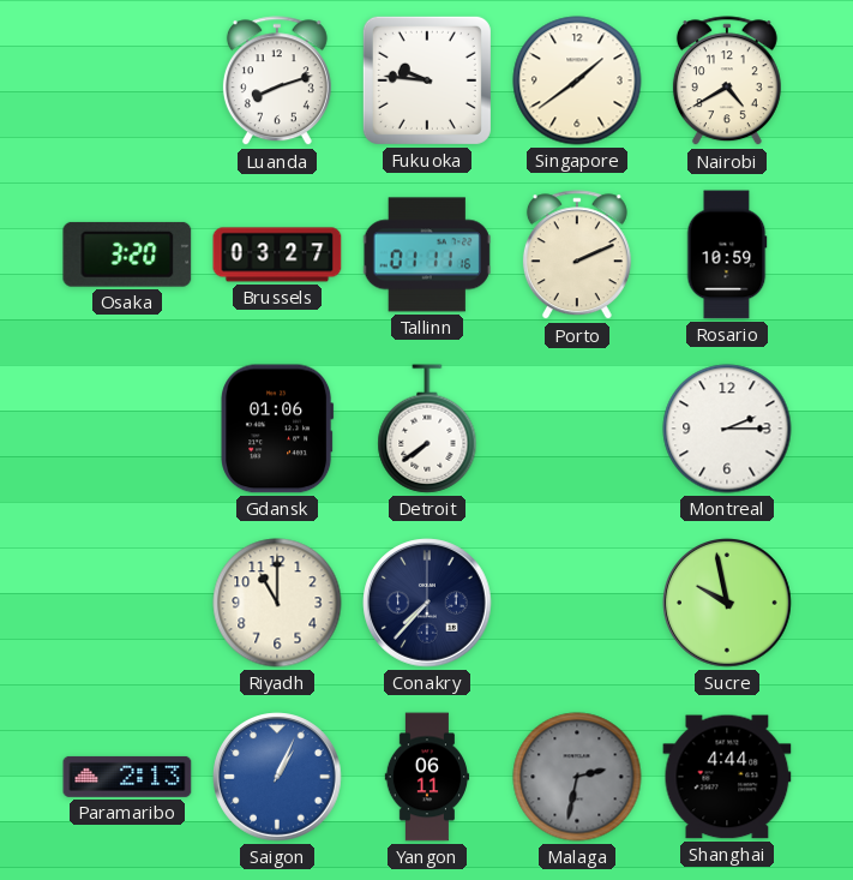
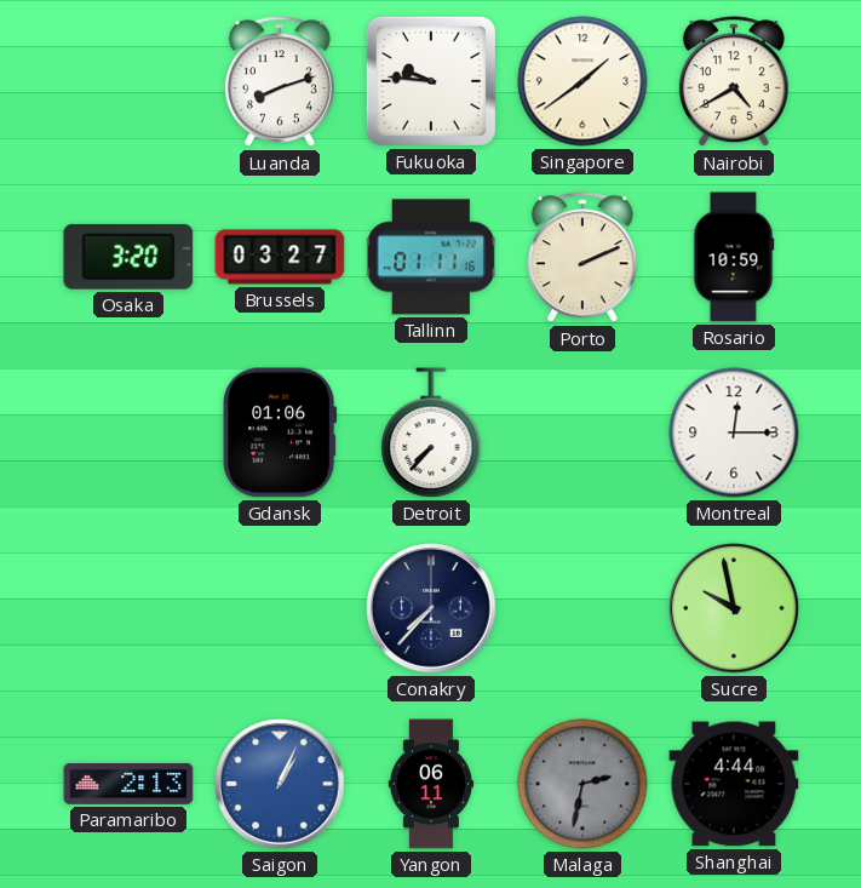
Detroit: 7:39 -> 7:37
Montreal: 2:15 -> 12:15
Riyadh: 11:00 -> none
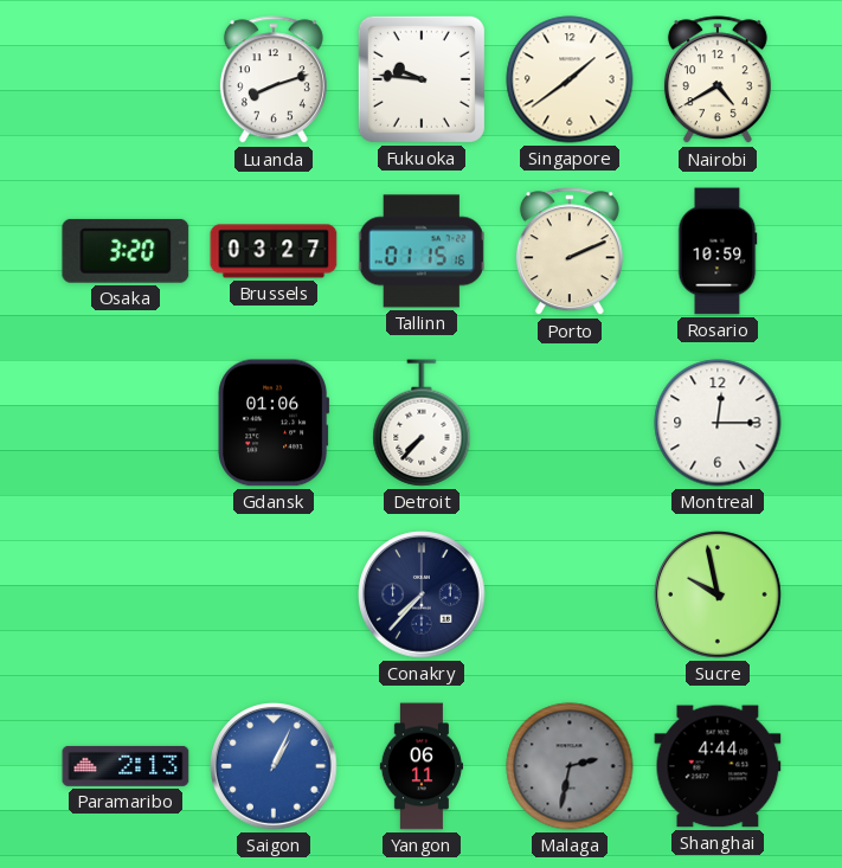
Tallinn: 01:11 -> 01:15
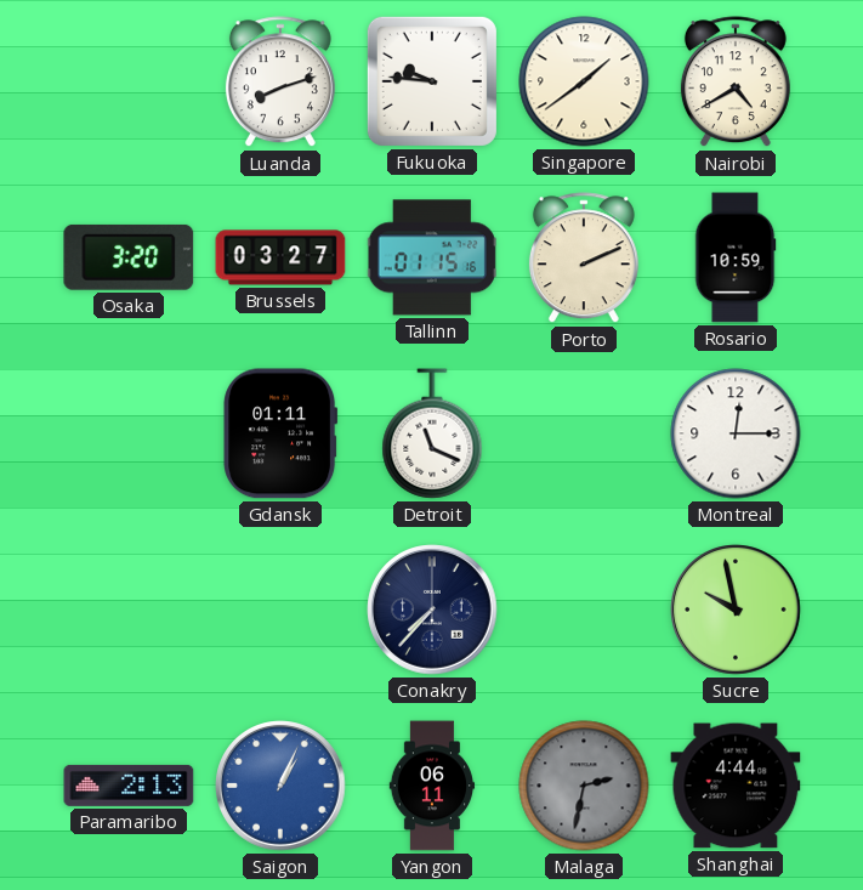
Gdansk: 01:06 -> 01:11
Detroit: 7:37 -> 11:19
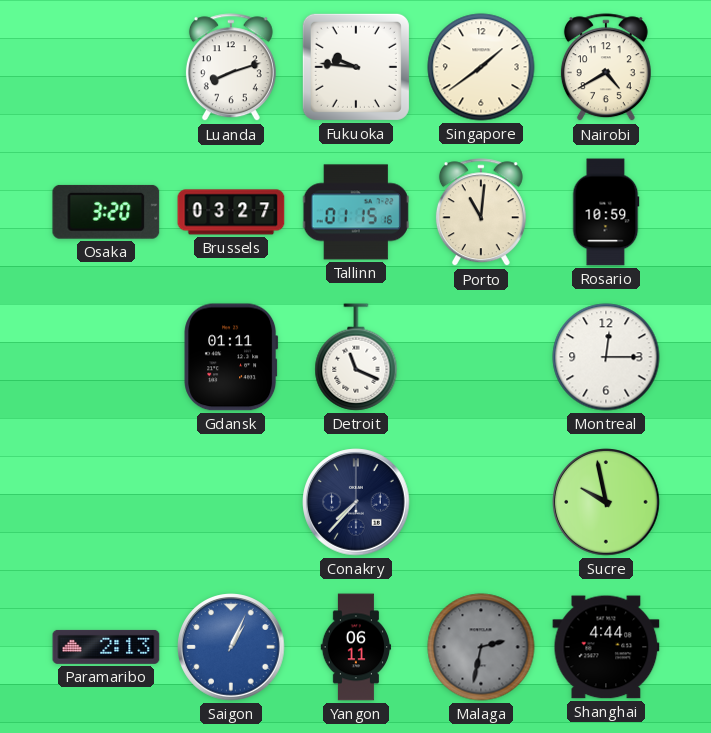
Porto: 2:11 -> 11:01
